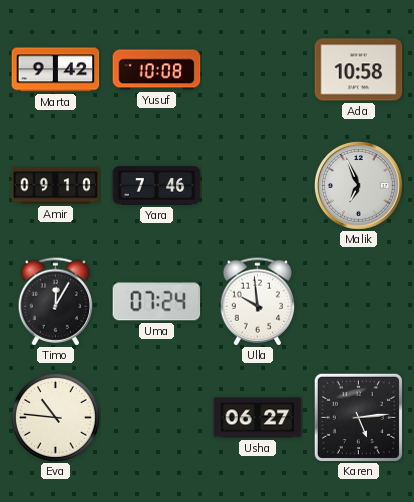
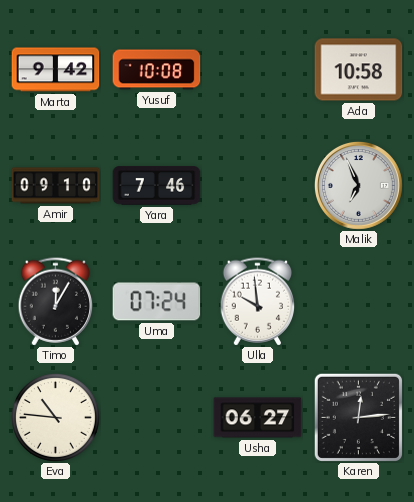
Karen: 5:14 -> 12:14
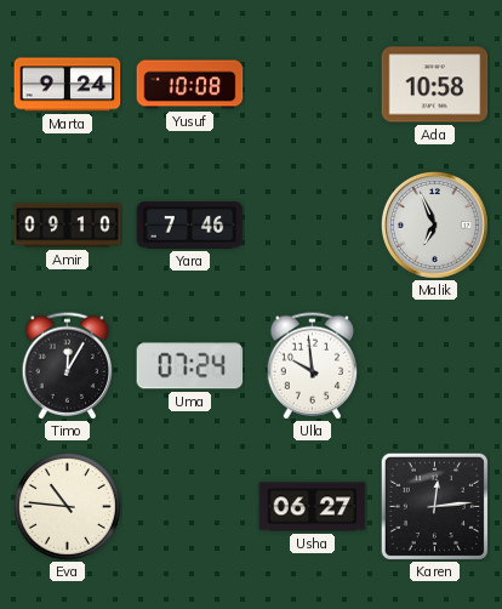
Marta: 9:42 -> 9:24
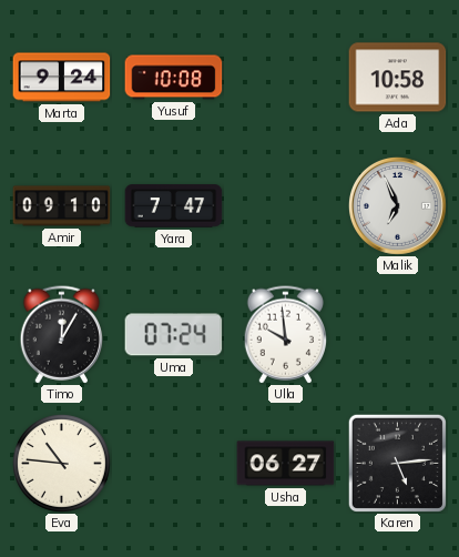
Yara: 7:46 -> 7:47
Karen: 12:14 -> 5:14
